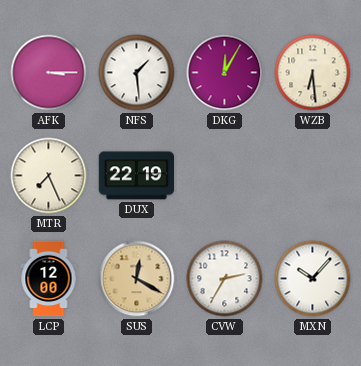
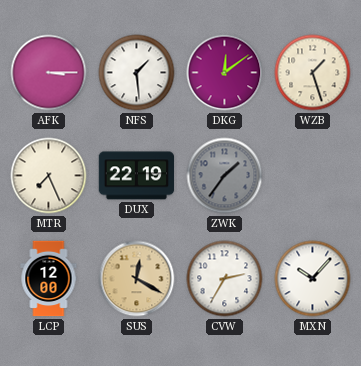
DKG: 12:05 -> 12:09
WZB: 6:29 -> 1:27
ZWK: none -> 1:36
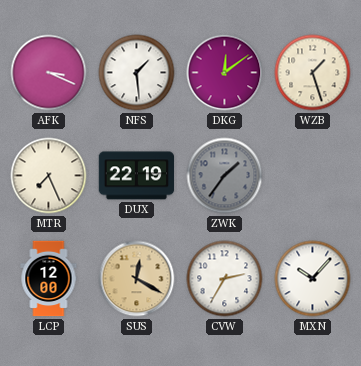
AFK: 3:15 -> 3:19
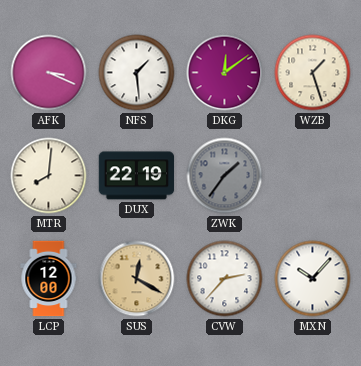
MTR: 7:26 -> 8:01
CVW: 2:35 -> 2:37
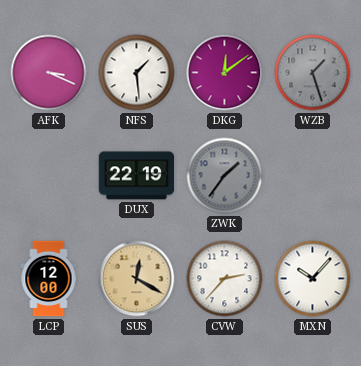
WZB dial: cream -> grey
MTR: 8:01 -> none
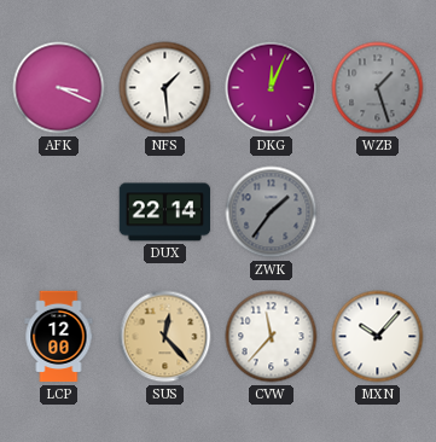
DKG: 12:09 -> 12:04
DUX: 22:19 -> 22:14
SUS: 12:20 -> 12:23
CVW: 2:37 -> 11:37
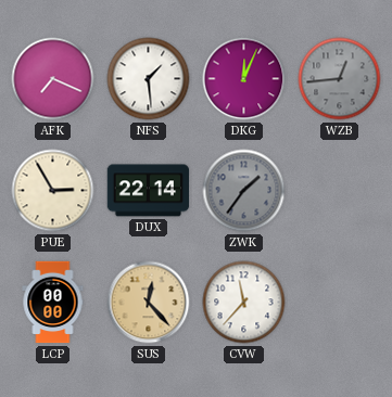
AFK: 3:19 -> 7:19
WZB: 1:27 -> 12:44
PUE: none -> 2:55
LCP: 12:00 -> 00:00
MXN: 10:07 -> none
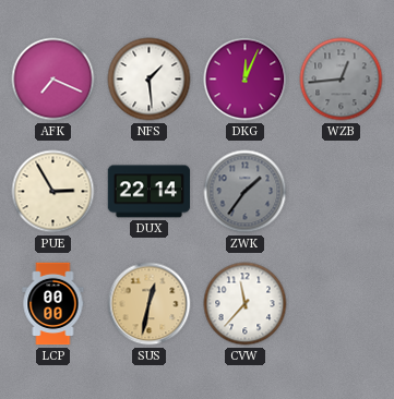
SUS: 12:23 -> 12:32
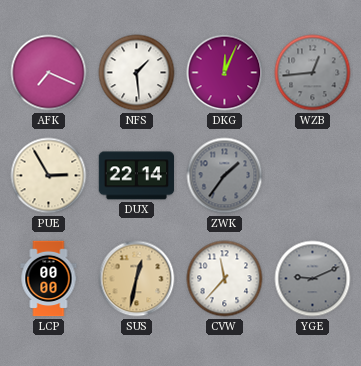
YGE: none -> 9:11
